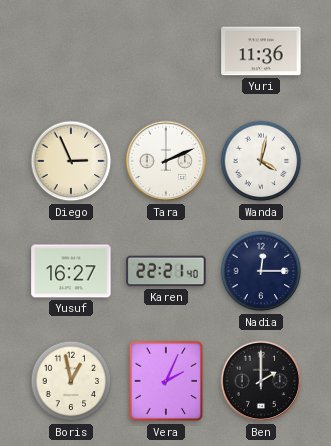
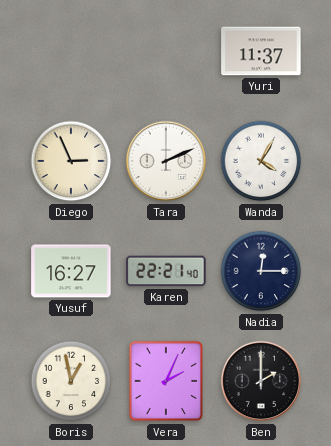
Yuri: 11:36 -> 11:37
Wanda: 4:02 -> 4:05
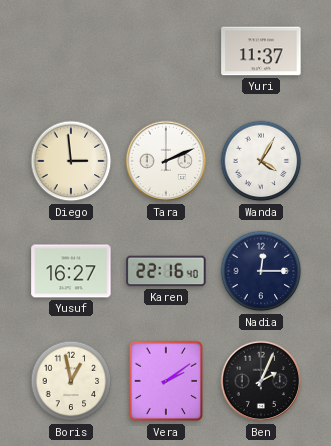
Diego: 2:56 -> 2:59
Karen: 22:21 -> 22:16
Vera: 2:04 -> 2:09
Ben: 2:00 -> 2:04
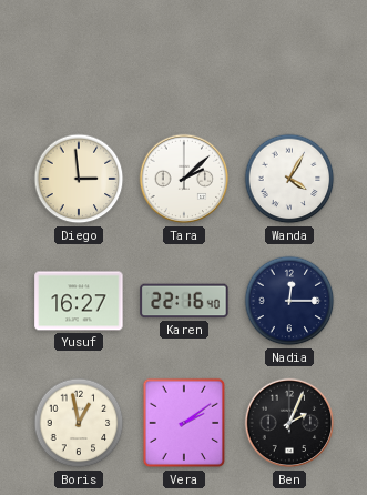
Yuri: 11:37 -> none
Tara: 2:11 -> 2:08
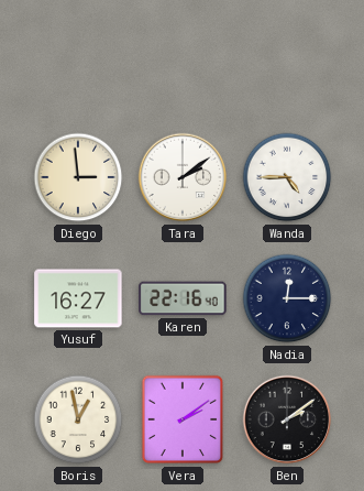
Tara: 2:08 -> 2:09
Wanda: 4:05 -> 4:45
Ben: 2:04 -> 2:09
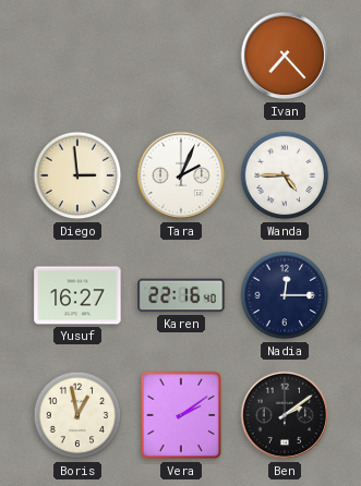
Ivan: none -> 7:23
Tara: 2:09 -> 2:04
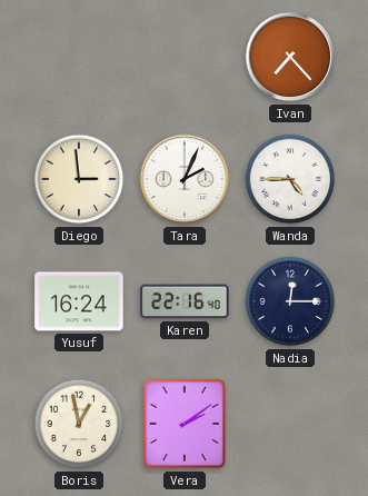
Yusuf: 16:27 -> 16:24
Ben: 2:09 -> none
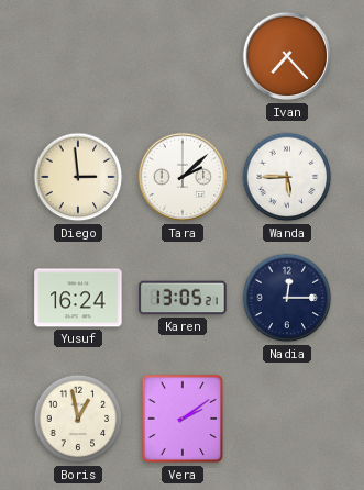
Tara: 2:04 -> 2:08
Wanda: 4:45 -> 5:45
Karen: 22:16 -> 13:05
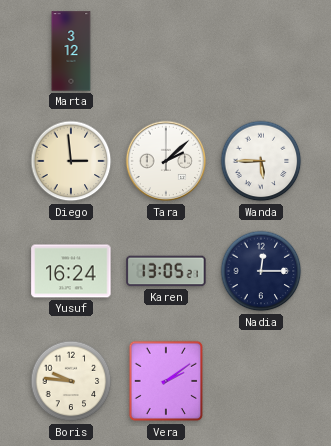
Marta: none -> 3:12
Ivan: 7:23 -> none
Boris: 12:58 -> 9:46
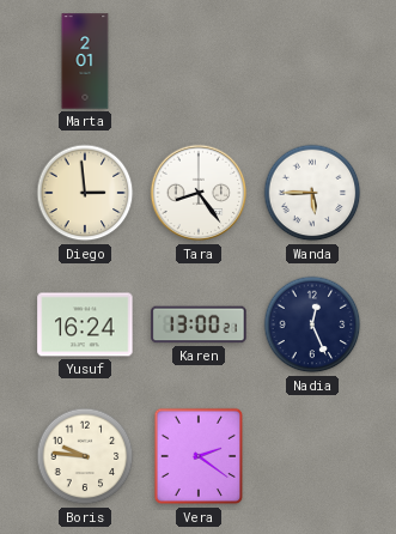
Marta: 3:12 -> 2:01
Tara: 2:08 -> 8:24
Karen: 13:05 -> 13:00
Nadia: 12:15 -> 12:26
Vera: 2:09 -> 2:21
